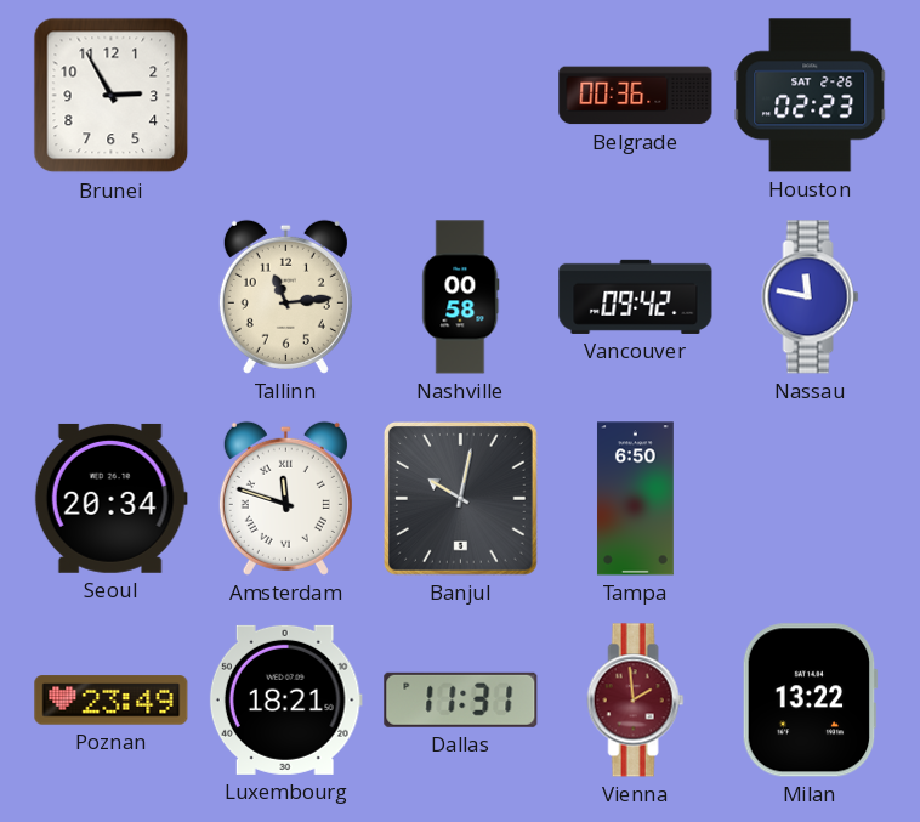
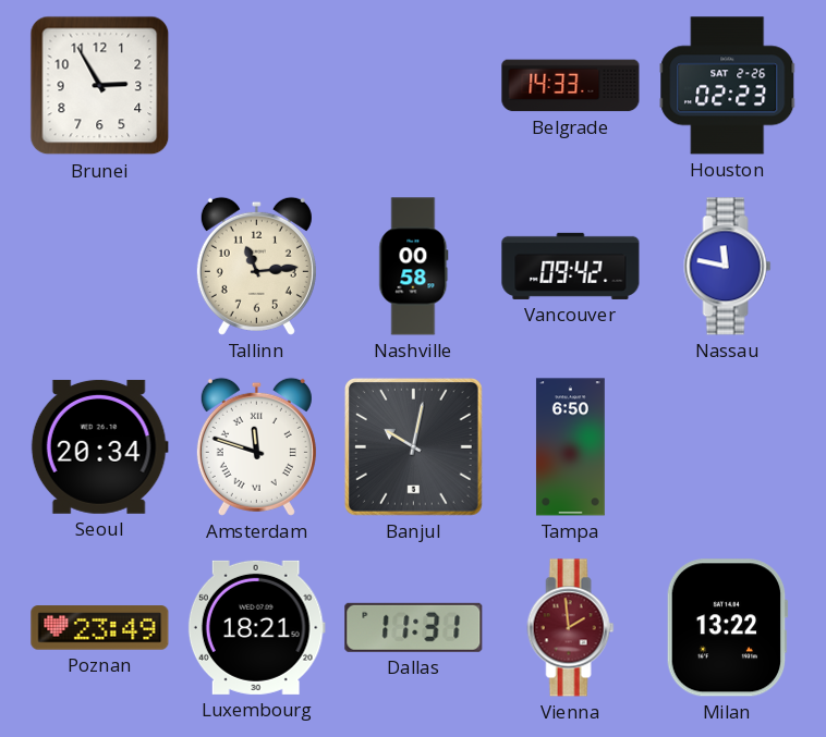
Belgrade: 00:36 -> 14:33
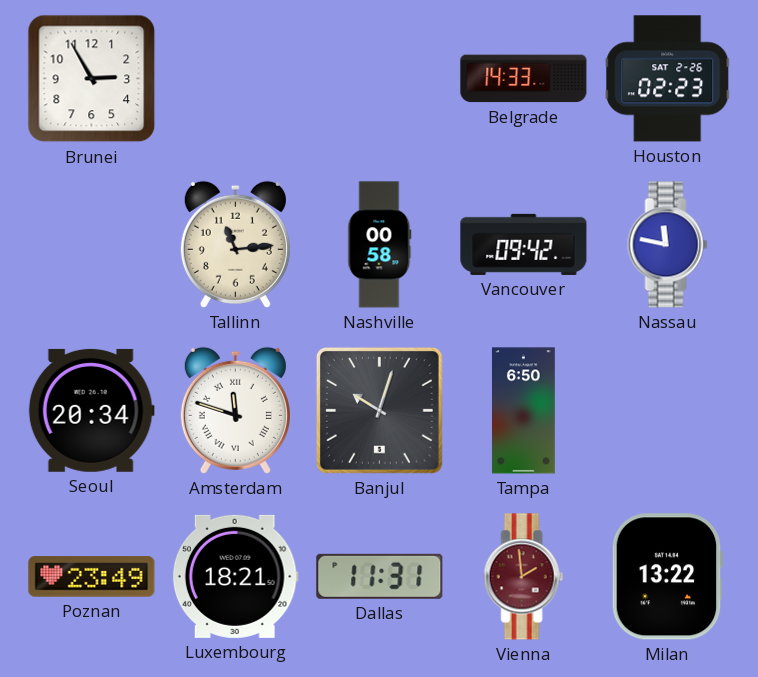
Banjul: 10:02 -> 10:03
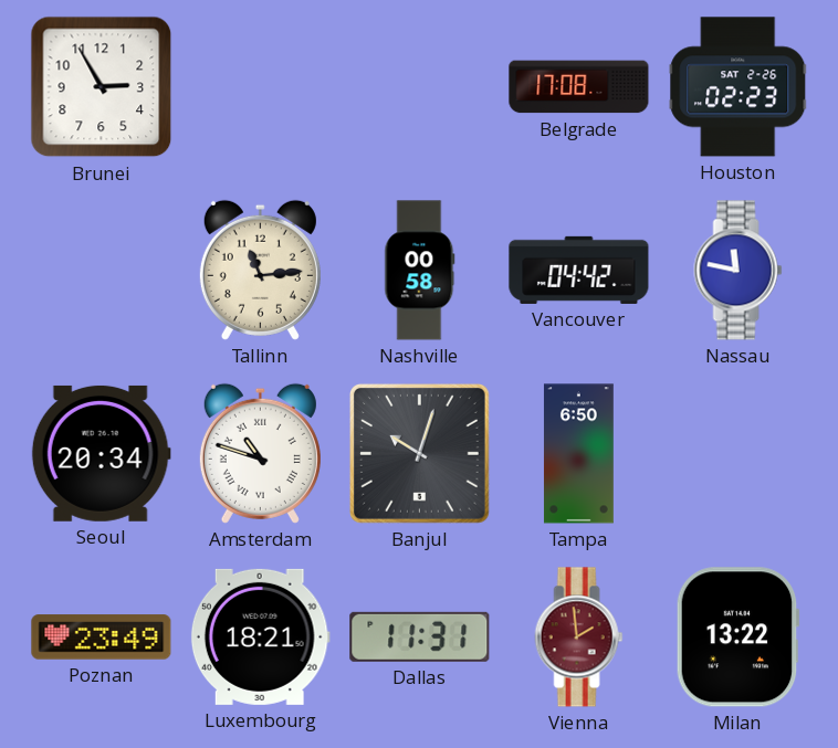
Belgrade: 14:33 -> 17:08
Vancouver: 09:42 -> 04:42
Amsterdam: 11:48 -> 10:48
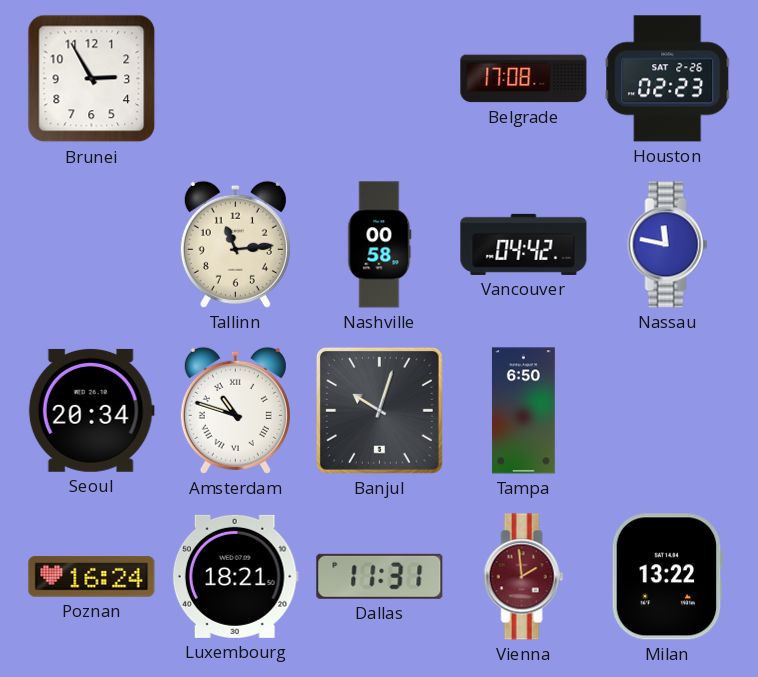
Poznan: 23:49 -> 16:24
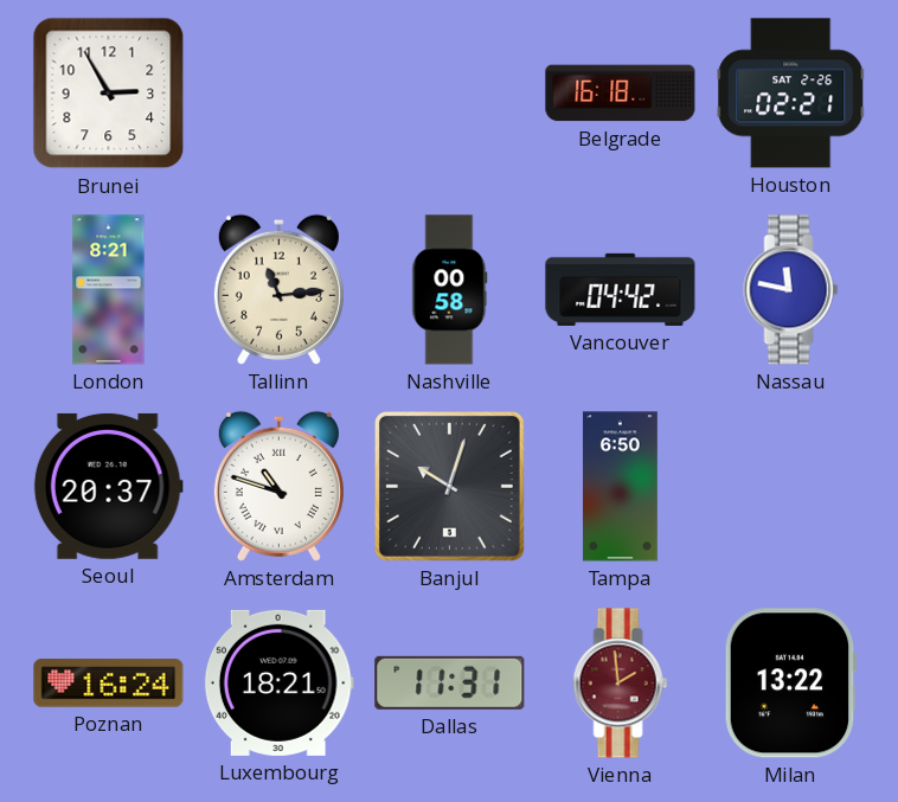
Belgrade: 17:08 -> 16:18
Houston: 02:23 -> 02:21
London: none -> 8:21
Seoul: 20:34 -> 20:37
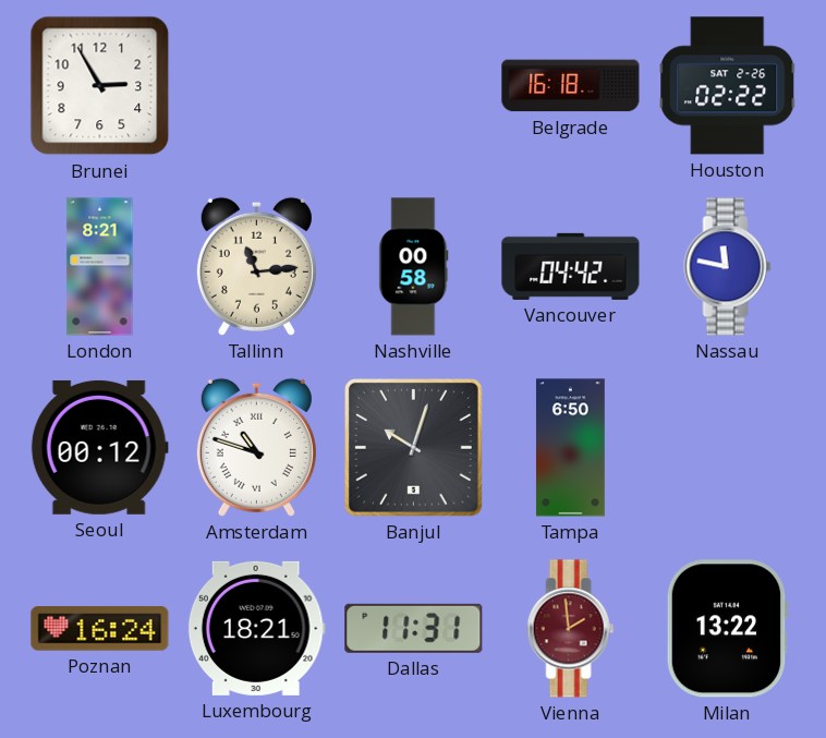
Houston: 02:21 -> 02:22
Seoul: 20:37 -> 00:12
